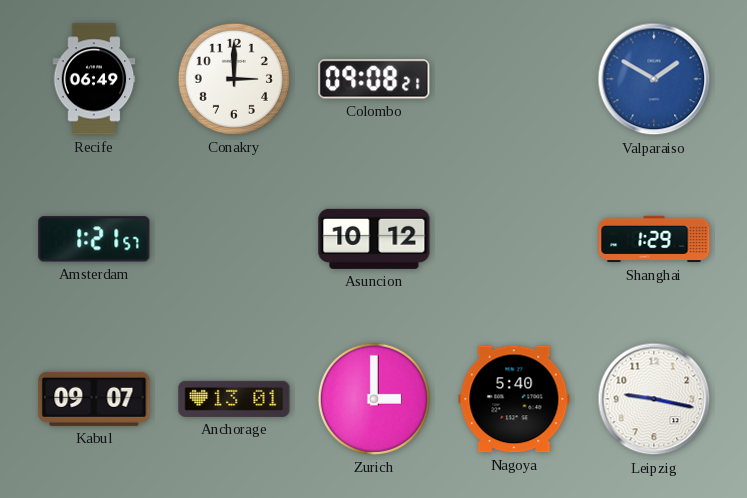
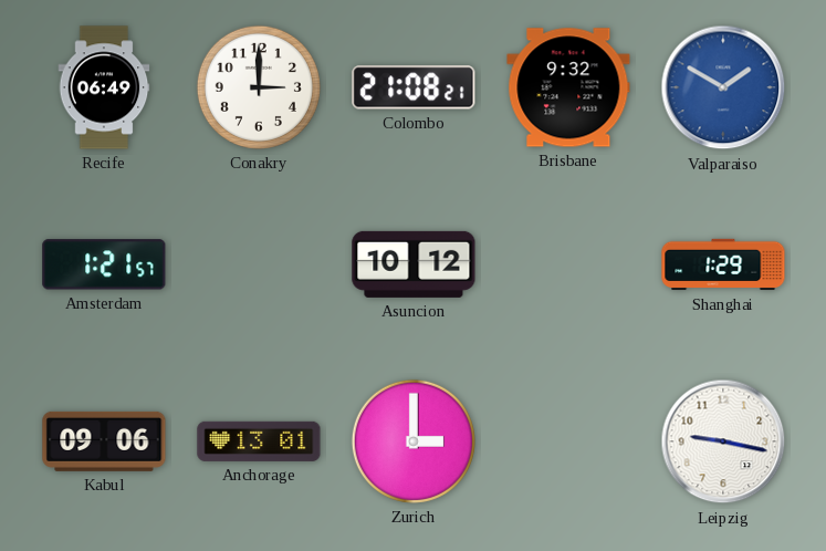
Colombo: 09:08 -> 21:08
Brisbane: none -> 9:32
Kabul: 09:07 -> 09:06
Nagoya: 5:40 -> none
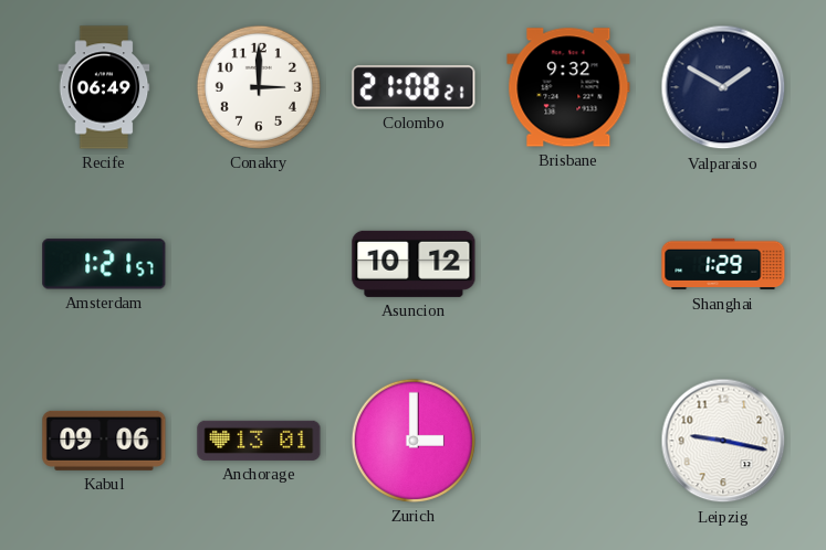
Valparaiso dial: blue -> navy
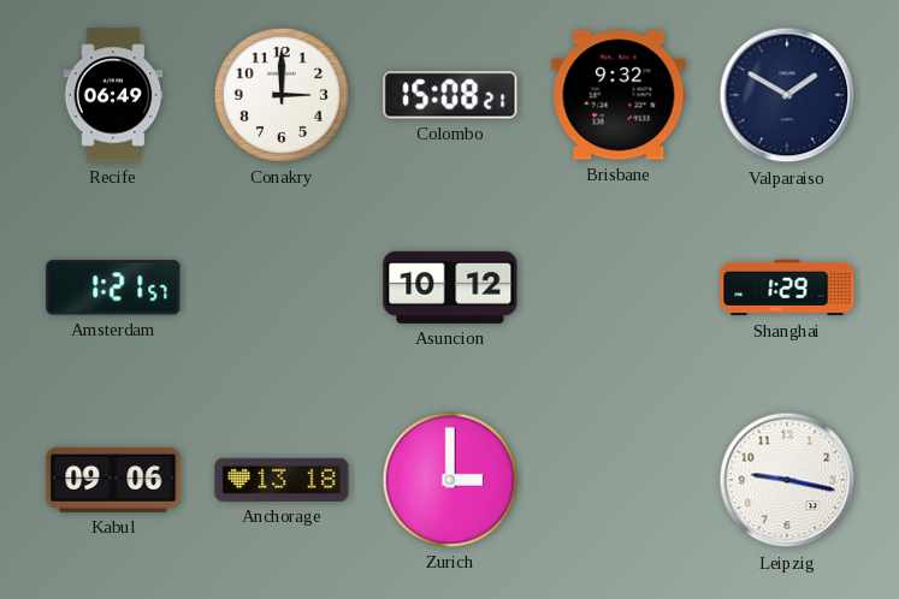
Colombo: 21:08 -> 15:08
Anchorage: 13:01 -> 13:18
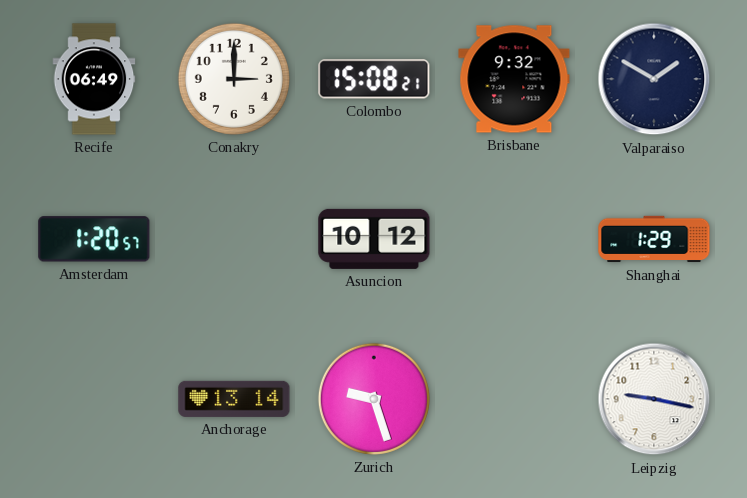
Amsterdam: 1:21 -> 1:20
Kabul: 09:06 -> none
Anchorage: 13:18 -> 13:14
Zurich: 3:00 -> 9:27
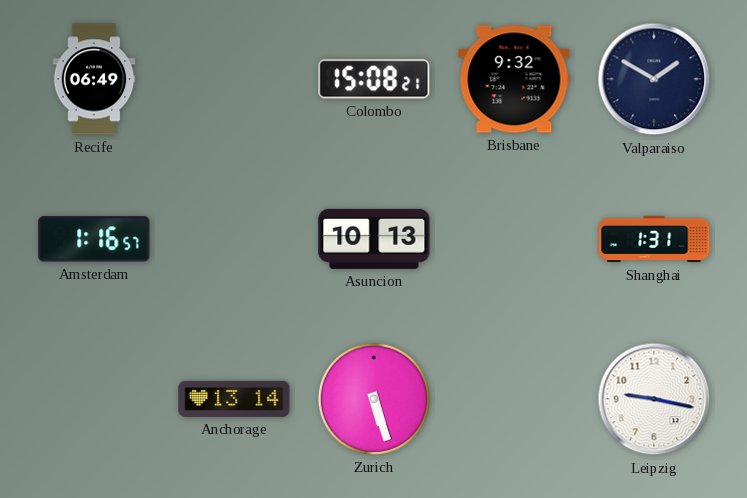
Conakry: 3:00 -> none
Amsterdam: 1:20 -> 1:16
Asuncion: 10:12 -> 10:13
Shanghai: 1:29 -> 1:31
Zurich: 9:27 -> 5:27
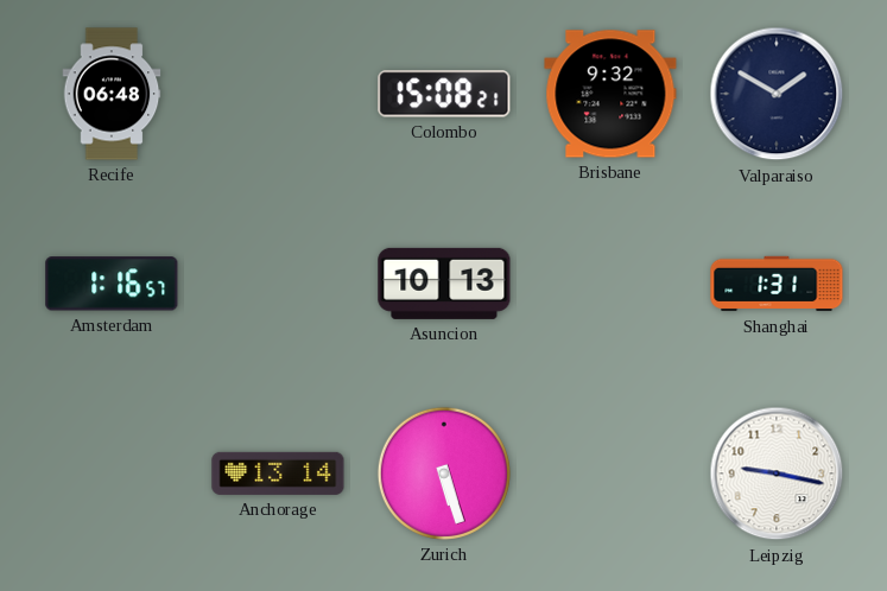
Recife: 06:49 -> 06:48
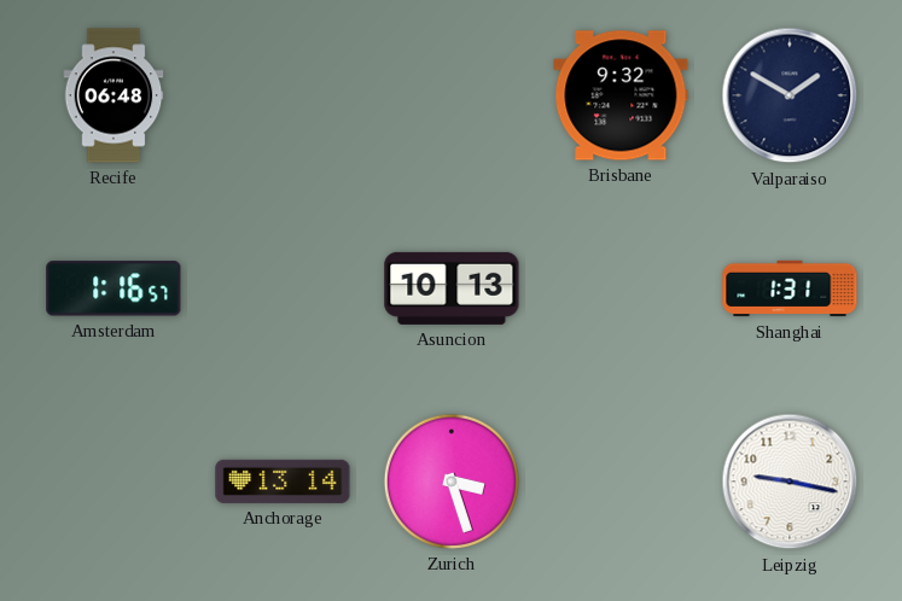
Colombo: 15:08 -> none
Zurich: 5:27 -> 3:27
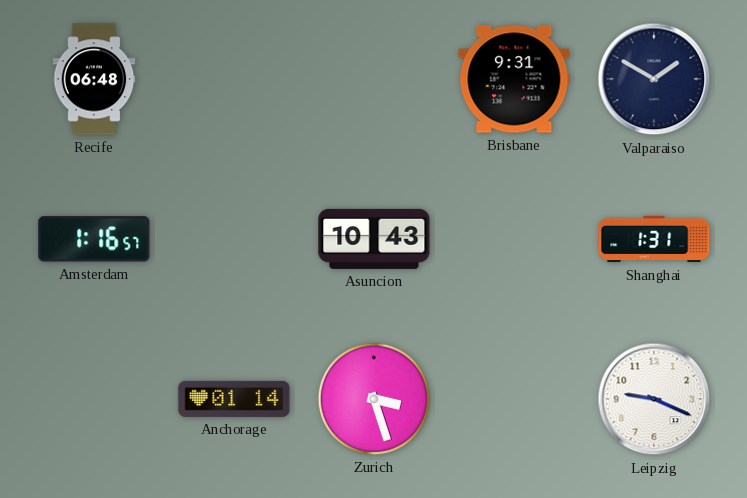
Brisbane: 9:32 -> 9:31
Asuncion: 10:13 -> 10:43
Anchorage: 13:14 -> 01:14
Leipzig: 9:17 -> 9:19
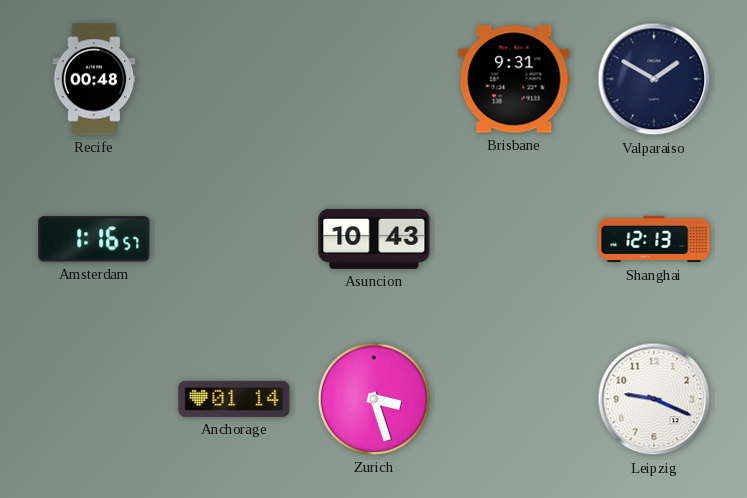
Recife: 06:48 -> 00:48
Shanghai: 1:31 -> 12:13
